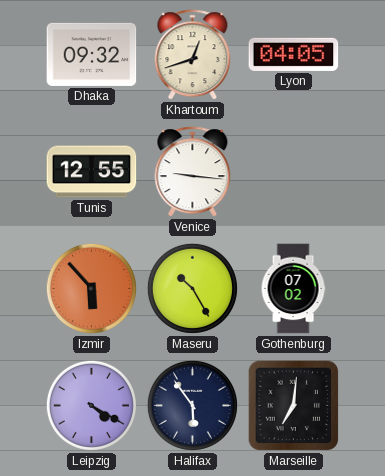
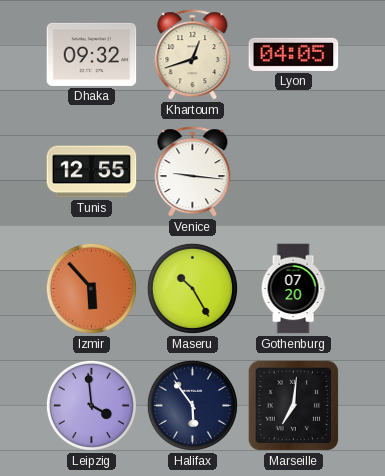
Gothenburg: 07:02 -> 07:20
Leipzig: 4:20 -> 3:59
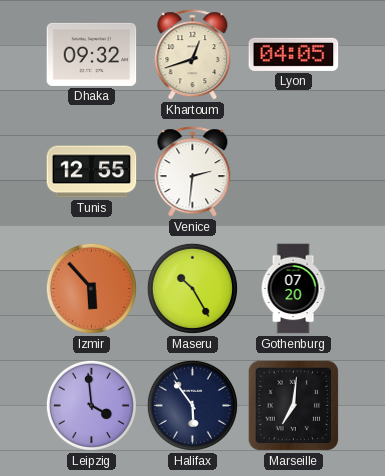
Venice: 9:16 -> 2:31
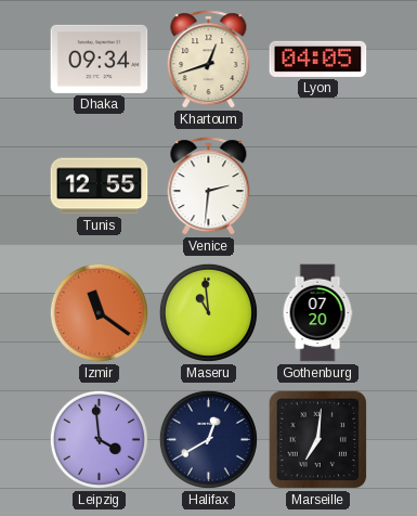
Dhaka: 09:32 -> 09:34
Izmir: 5:53 -> 11:21
Maseru: 10:25 -> 10:59
Halifax: 5:54 -> 12:40
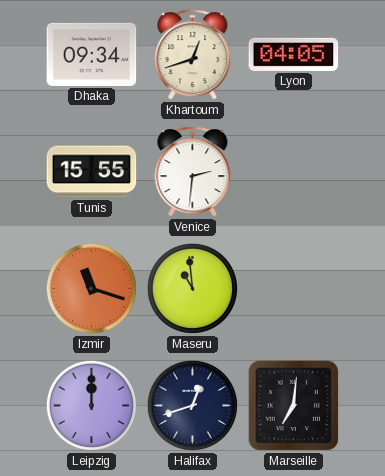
Tunis: 12:55 -> 15:55
Izmir: 11:21 -> 11:18
Gothenburg: 07:20 -> none
Leipzig: 3:59 -> 12:00
Halifax: 12:40 -> 12:42
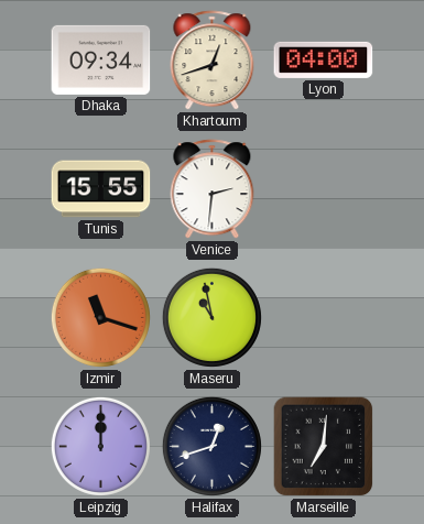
Lyon: 04:05 -> 04:00
Maseru: 10:59 -> 10:58
